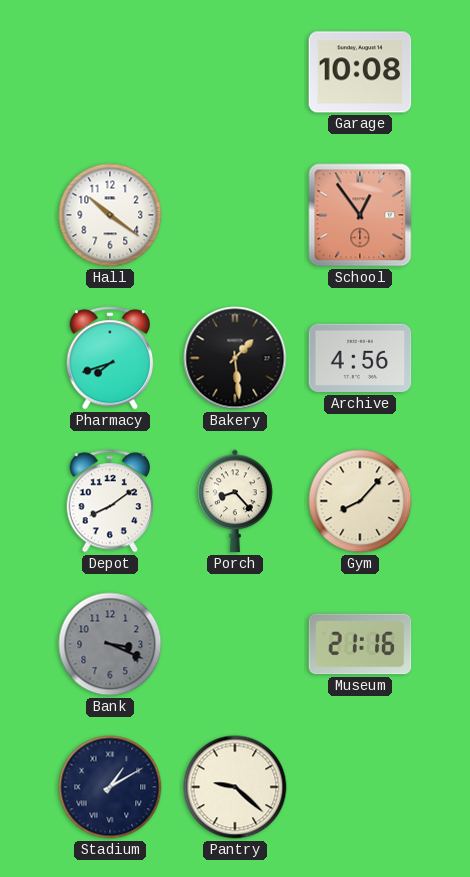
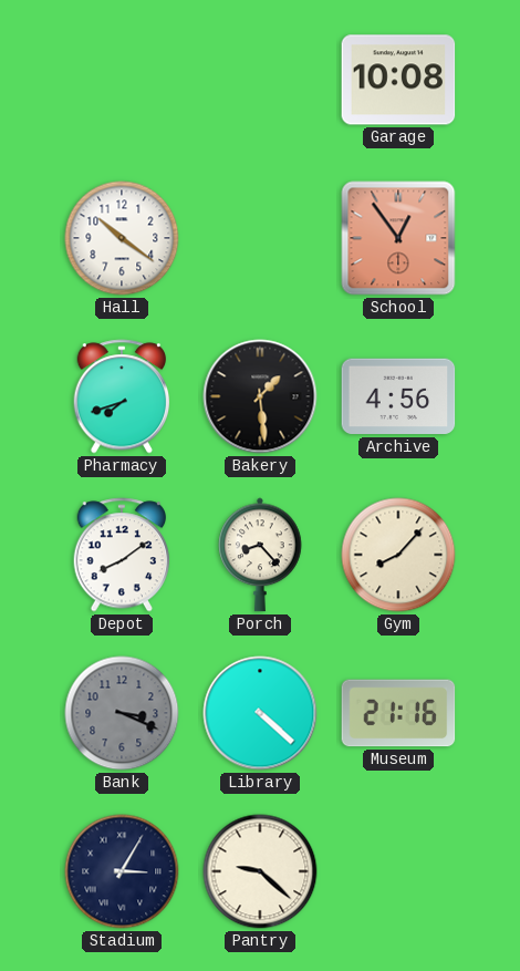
Library: none -> 4:22
Stadium: 1:10 -> 3:05
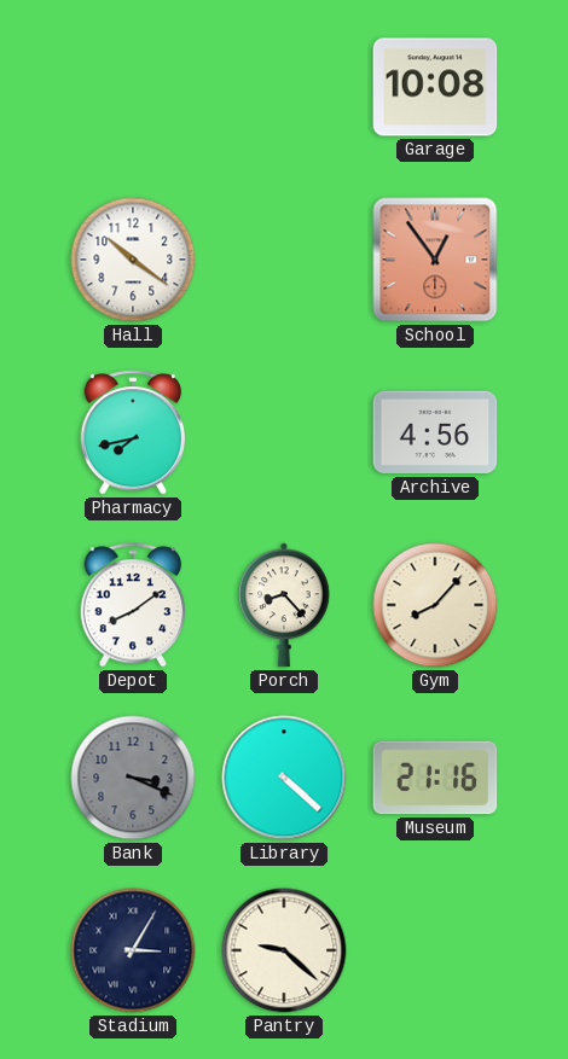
Pharmacy: 7:42 -> 7:43
Bakery: 1:29 -> none
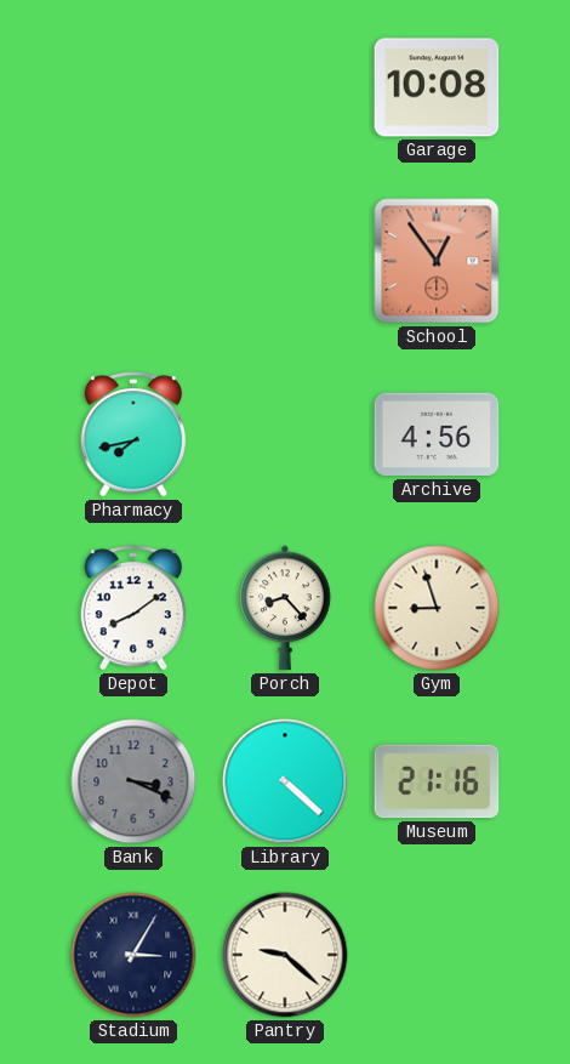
Hall: 10:21 -> none
Gym: 8:07 -> 8:57
